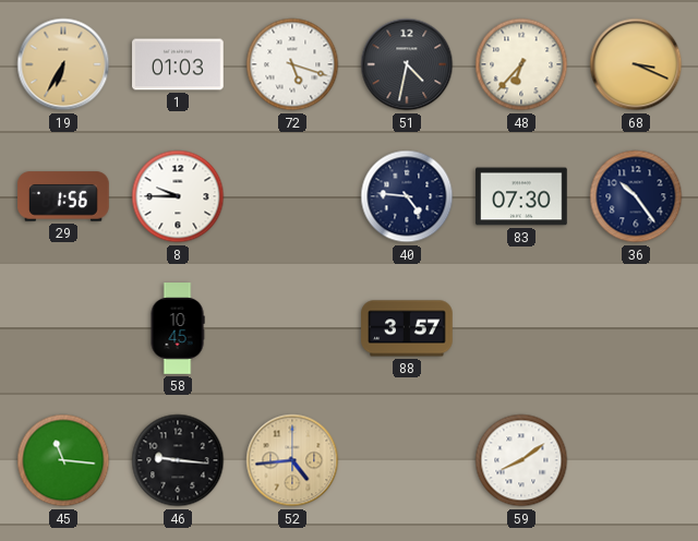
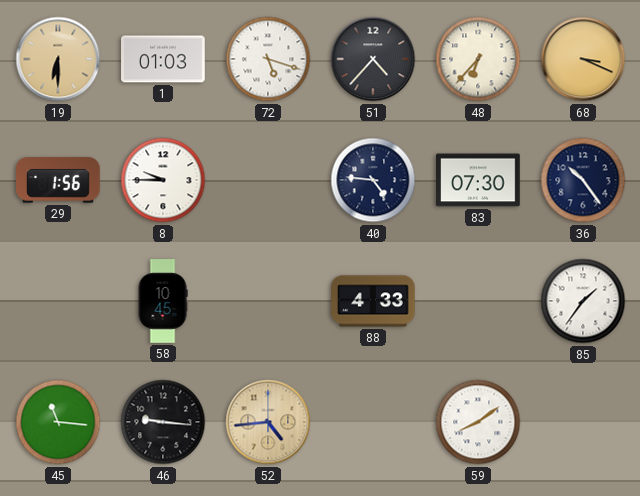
19: 6:35 -> 6:30
51: 4:32 -> 4:37
88: 3:57 -> 4:33
85: none -> 1:36
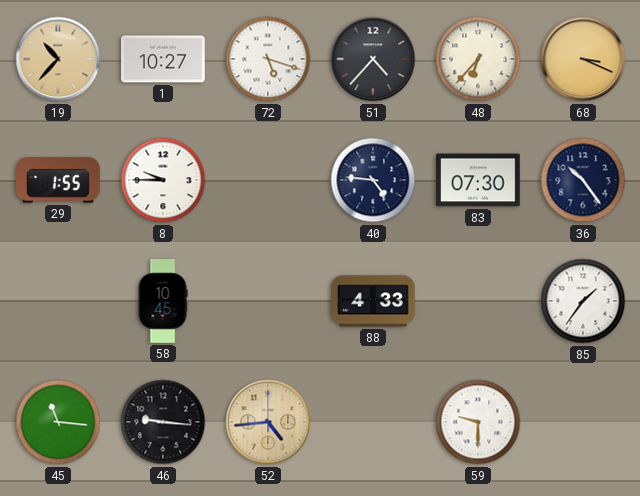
19: 6:30 -> 10:37
1: 01:03 -> 10:27
29: 1:56 -> 1:55
59: 8:09 -> 9:30
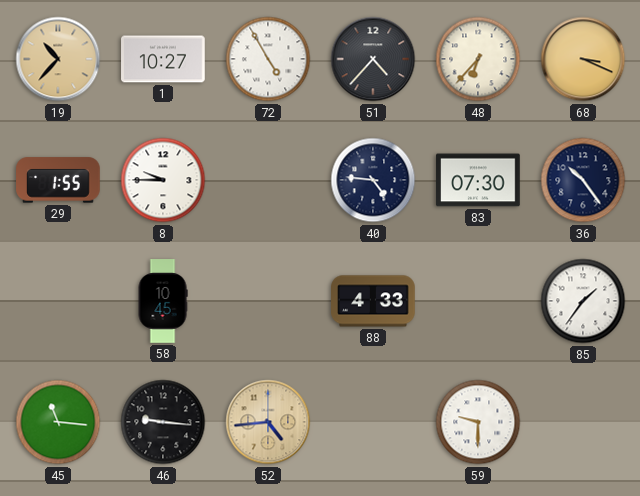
72: 5:18 -> 4:55
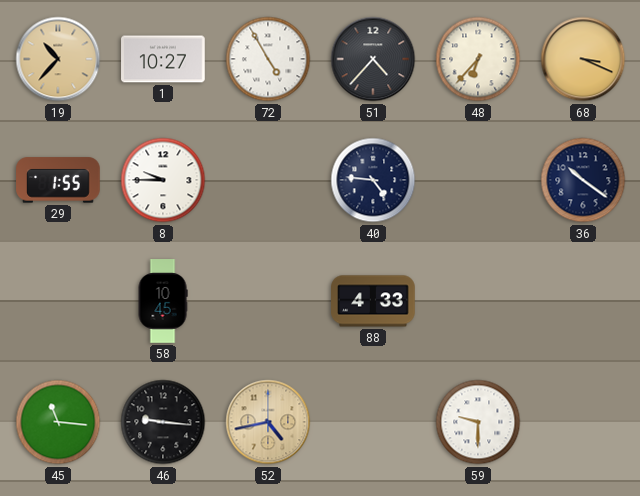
83: 07:30 -> none
36: 10:24 -> 10:21
85: 1:36 -> none
52: 4:44 -> 4:43
